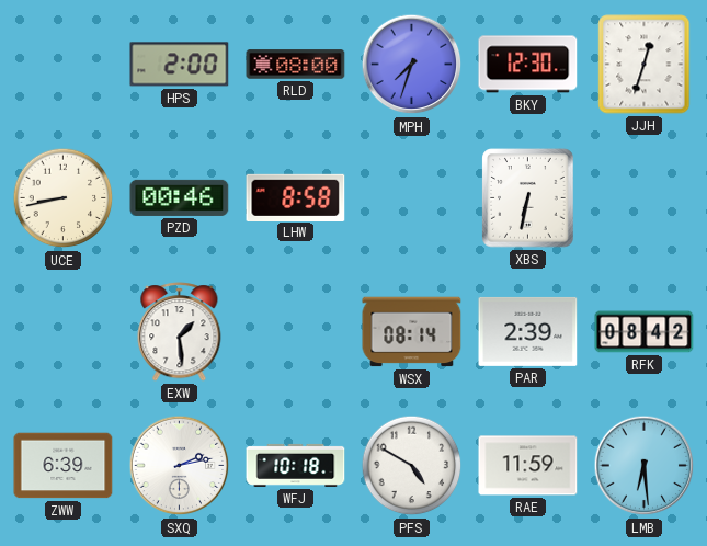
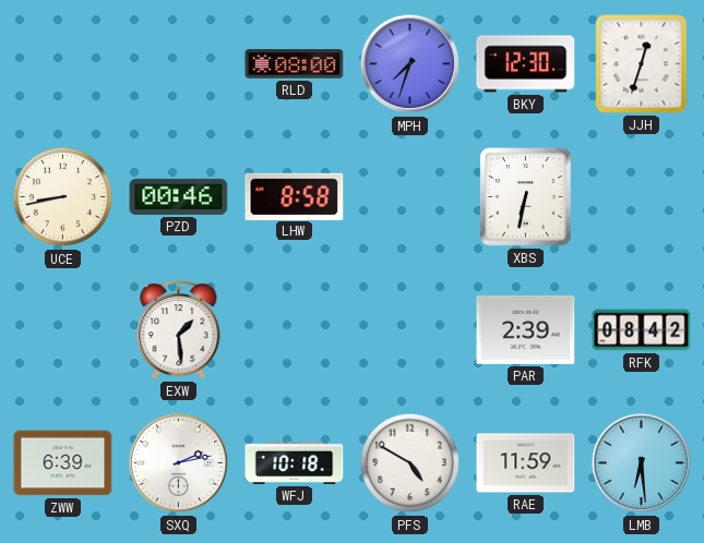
HPS: 2:00 -> none
WSX: 08:14 -> none
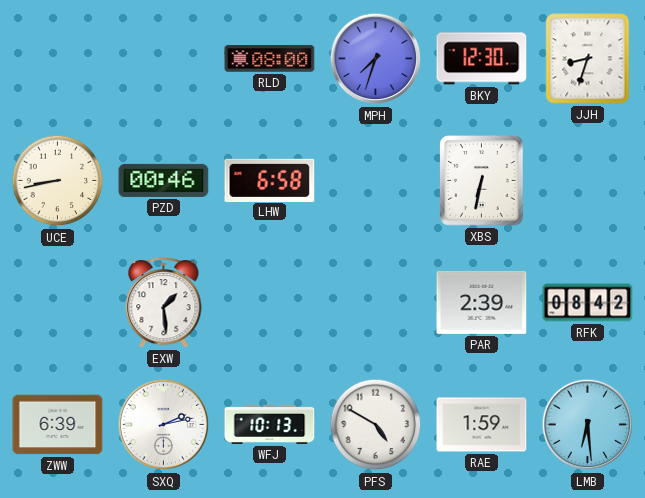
JJH: 12:33 -> 8:33
LHW: 8:58 -> 6:58
WFJ: 10:18 -> 10:13
RAE: 11:59 -> 1:59
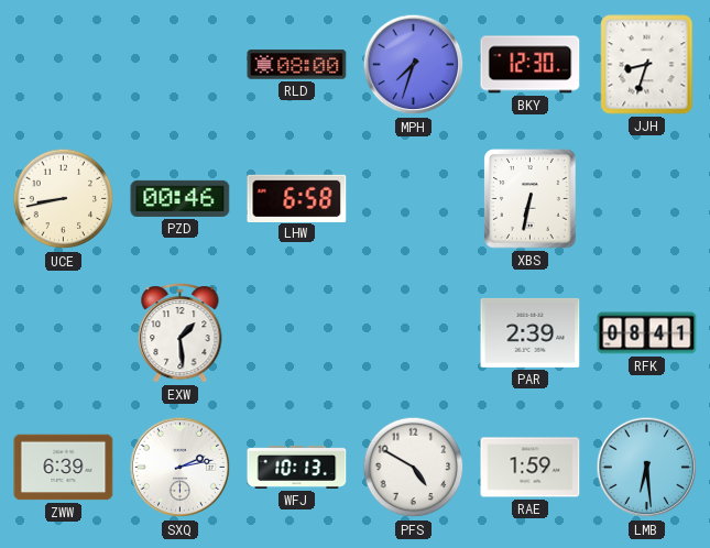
RFK: 08:42 -> 08:41
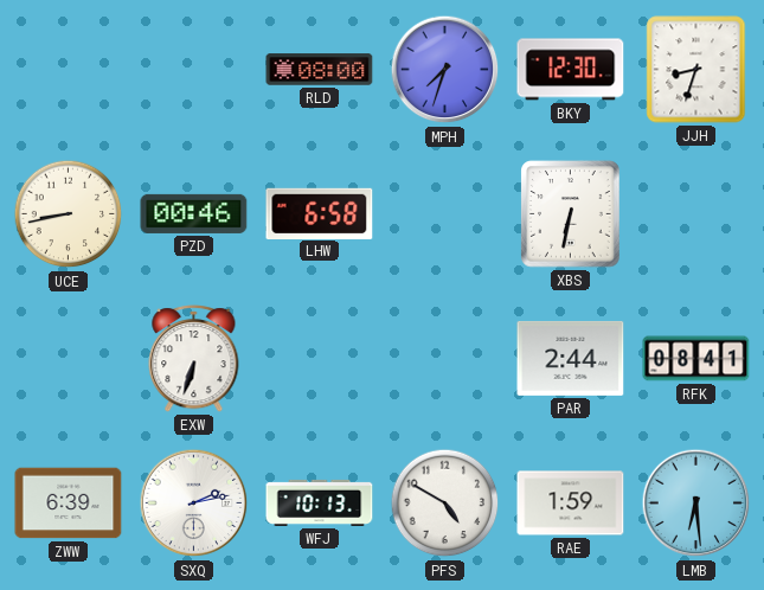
EXW: 1:29 -> 6:33
PAR: 2:39 -> 2:44
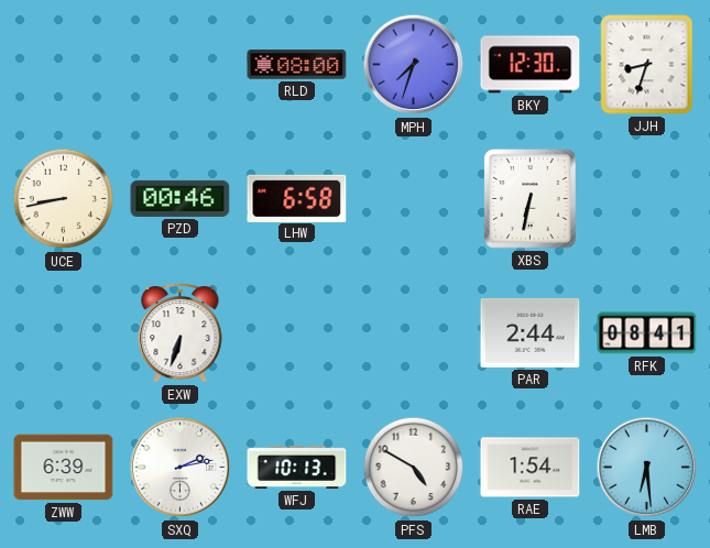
RAE: 1:59 -> 1:54
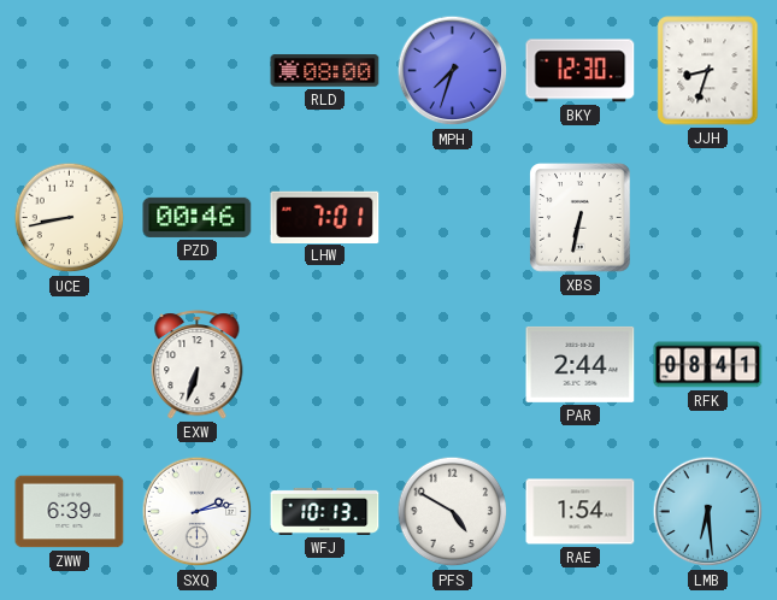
LHW: 6:58 -> 7:01
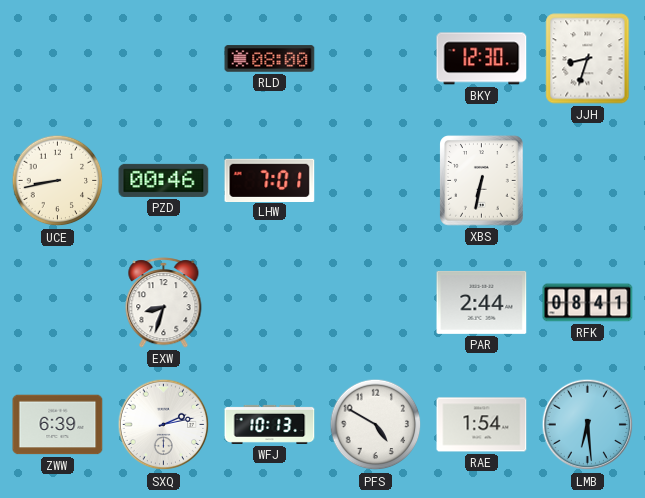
MPH: 7:33 -> none
EXW: 6:33 -> 8:33
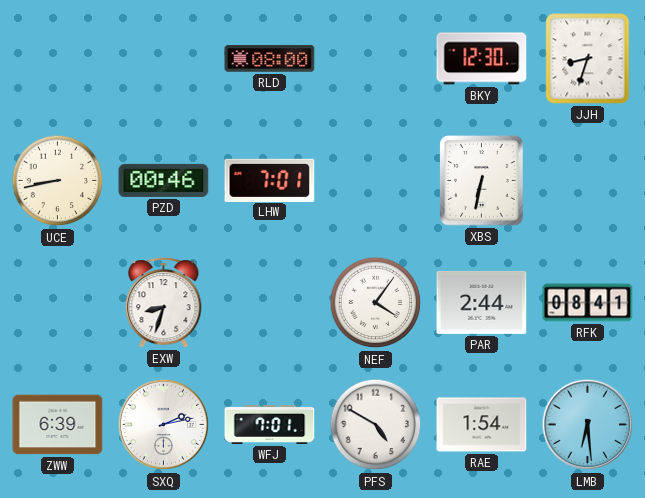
NEF: none -> 4:06
WFJ: 10:13 -> 7:01
